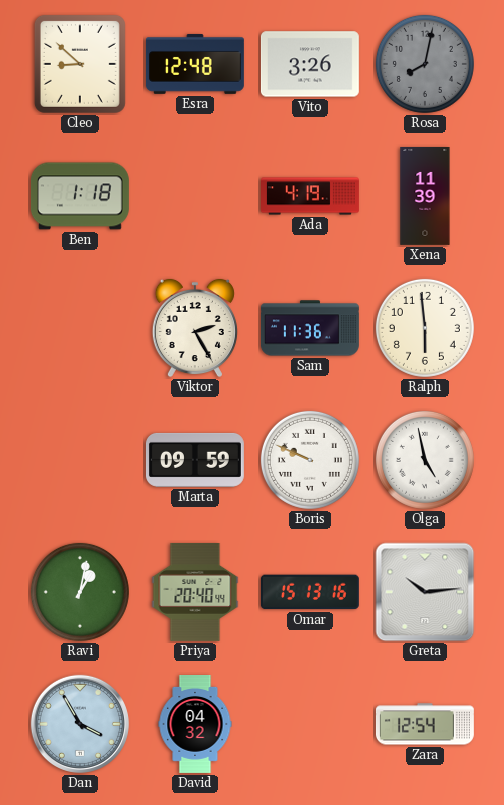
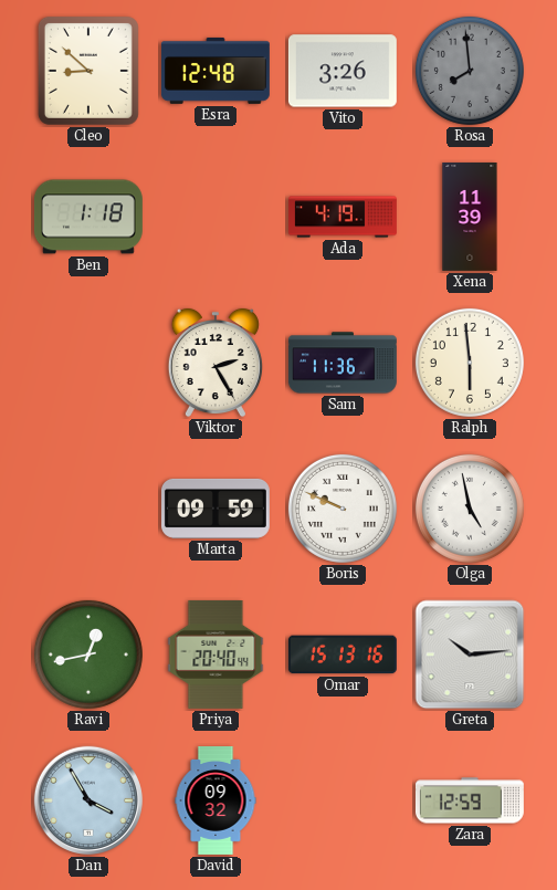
Rosa: 8:02 -> 7:59
Ravi: 1:02 -> 12:43
David: 04:32 -> 09:32
Zara: 12:54 -> 12:59
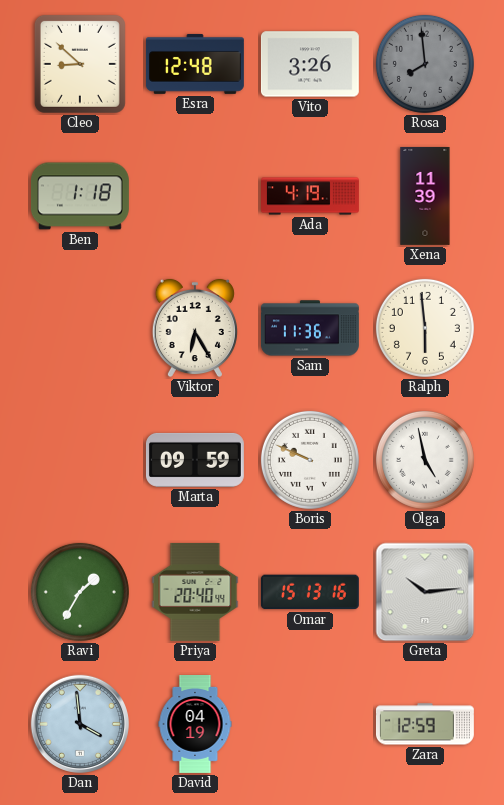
Viktor: 2:25 -> 6:25
Ravi: 12:43 -> 1:35
Dan: 3:55 -> 3:59
David: 09:32 -> 04:19
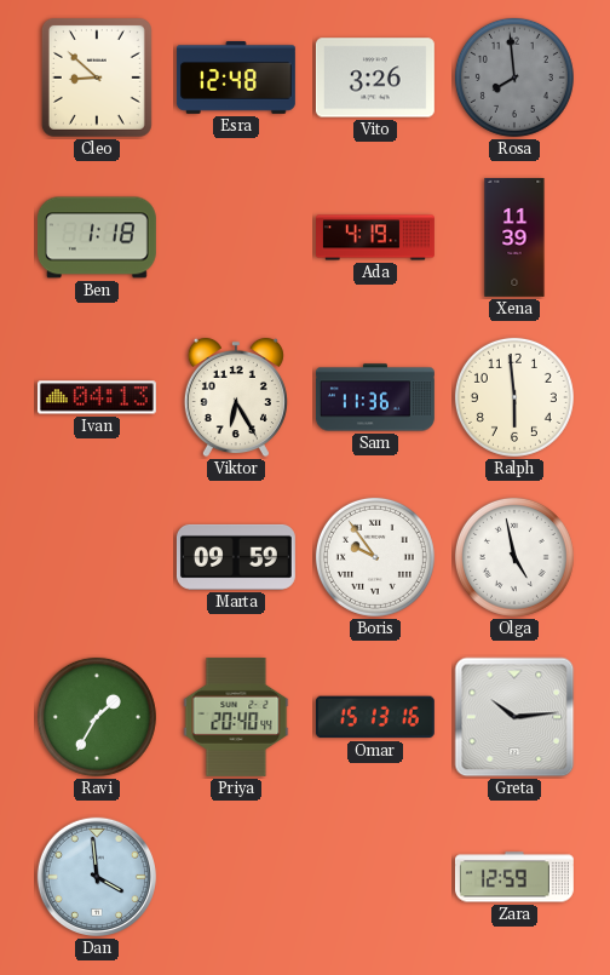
Ivan: none -> 04:13
Boris: 9:49 -> 9:54
David: 04:19 -> none
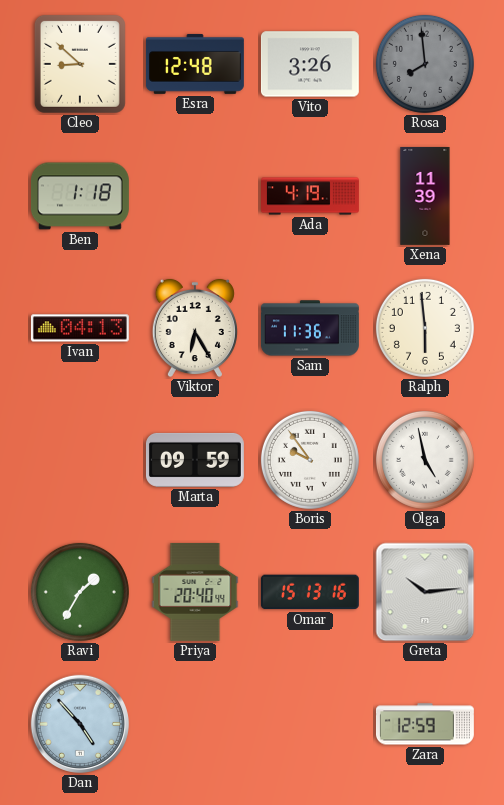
Dan: 3:59 -> 4:53
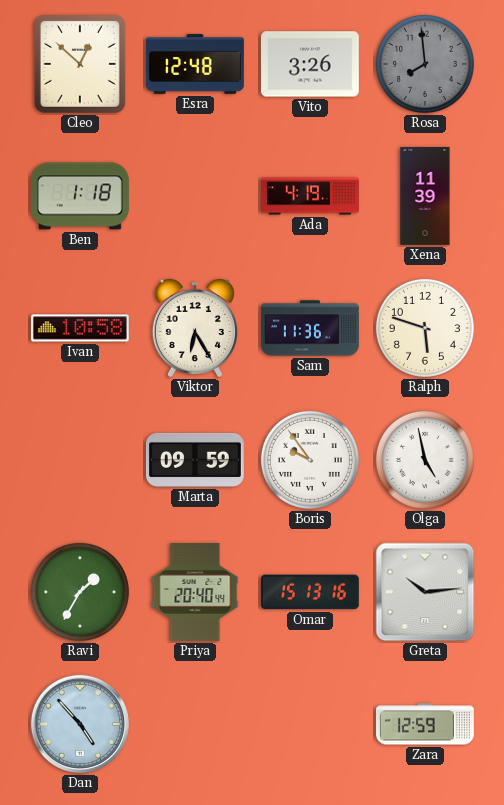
Cleo: 8:52 -> 12:52
Ivan: 04:13 -> 10:58
Ralph: 5:59 -> 5:48
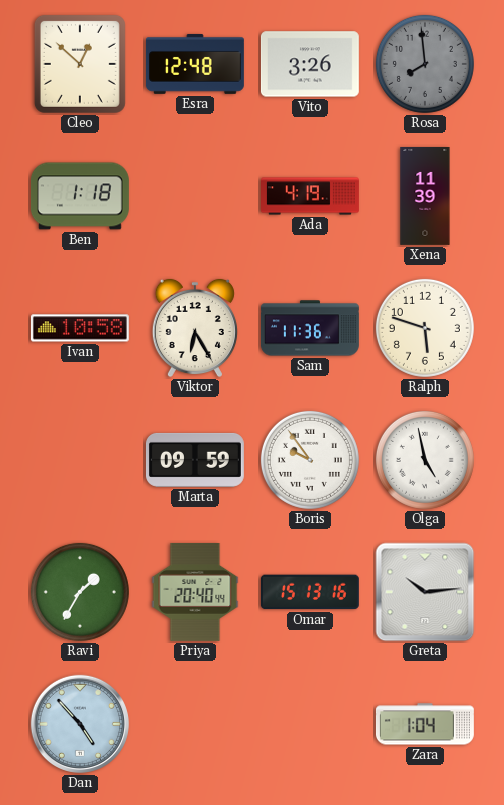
Zara: 12:59 -> 1:04
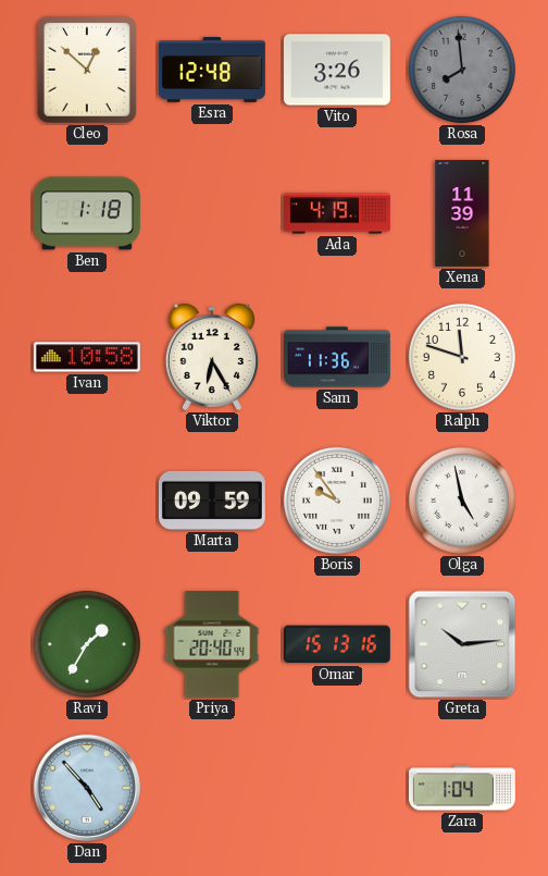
Ralph: 5:48 -> 11:48
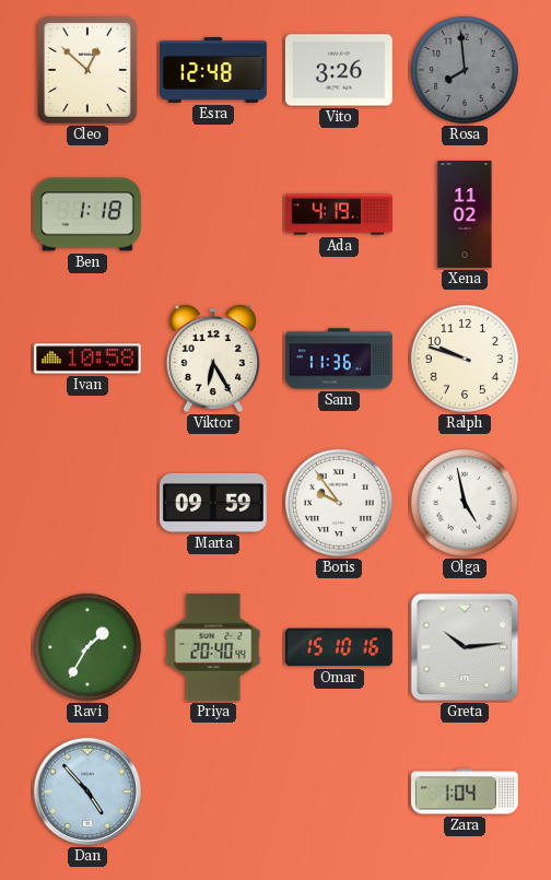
Xena: 11:39 -> 11:02
Ralph: 11:48 -> 9:48
Omar: 15:13 -> 15:10
